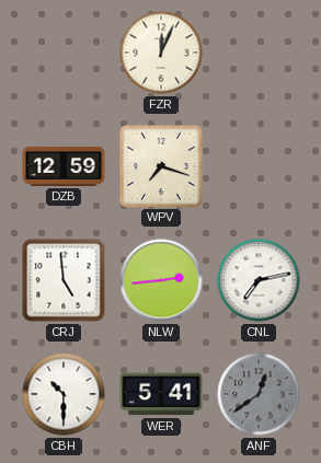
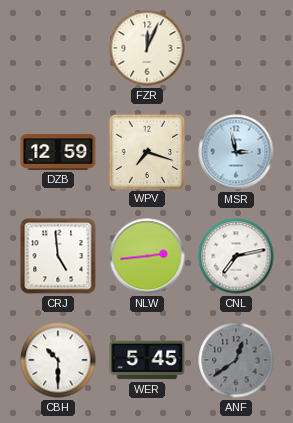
MSR: none -> 2:58
WER: 5:41 -> 5:45
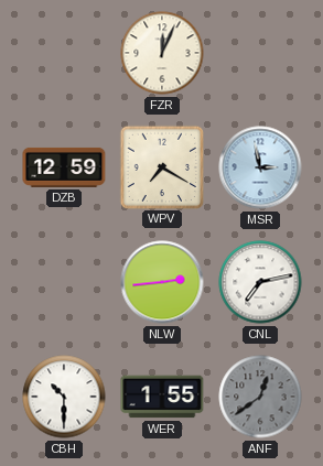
WPV: 7:18 -> 7:20
CRJ: 4:59 -> none
WER: 5:45 -> 1:55
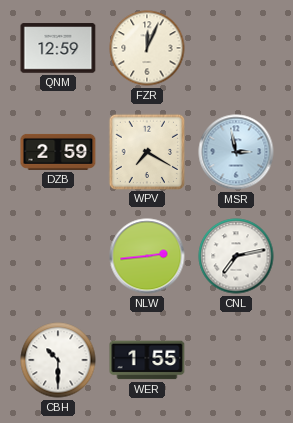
QNM: none -> 12:59
DZB: 12:59 -> 2:59
ANF: 12:39 -> none
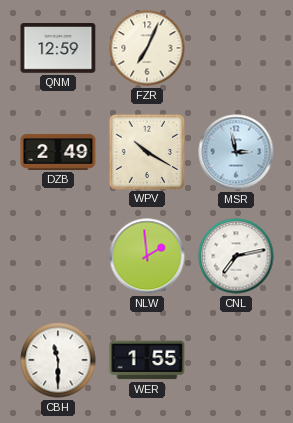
FZR: 12:04 -> 7:04
DZB: 2:59 -> 2:49
WPV: 7:20 -> 10:20
NLW: 2:44 -> 1:59
CBH: 10:30 -> 11:30
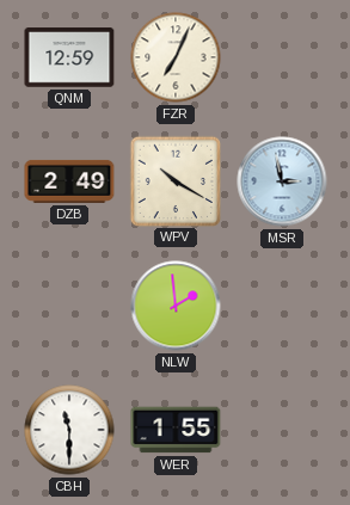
CNL: 7:13 -> none
